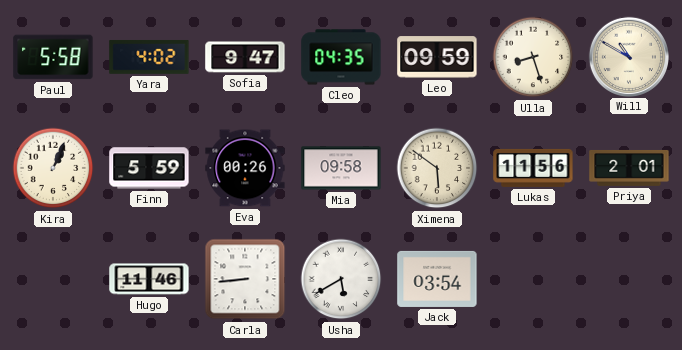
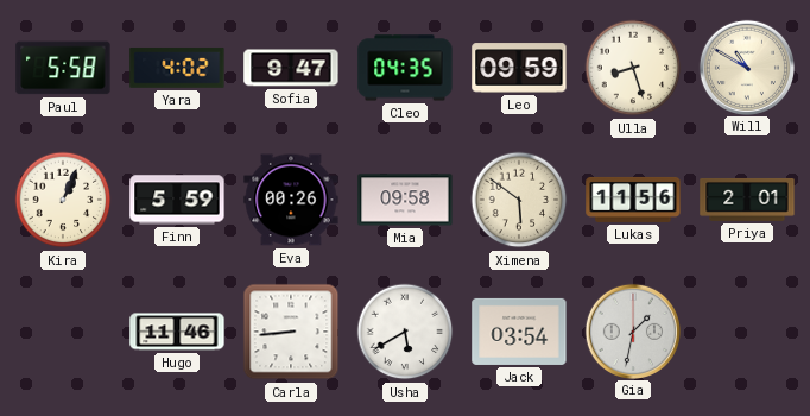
Gia: none -> 1:32
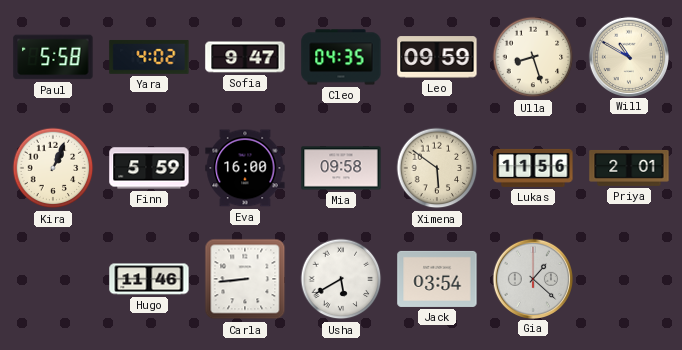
Eva: 00:26 -> 16:00
Gia: 1:32 -> 1:22
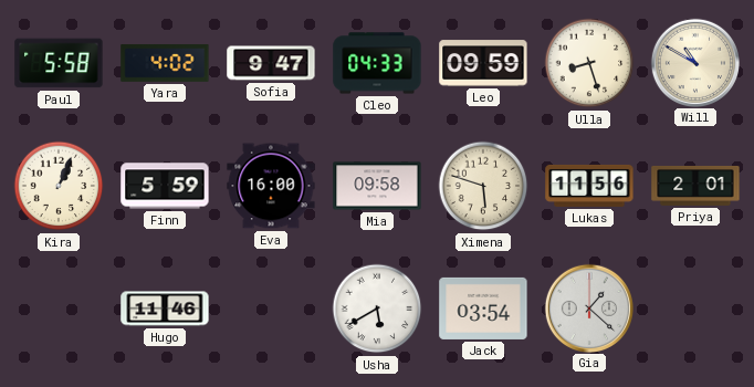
Cleo: 04:35 -> 04:33
Ximena: 5:51 -> 5:48
Carla: 8:44 -> none
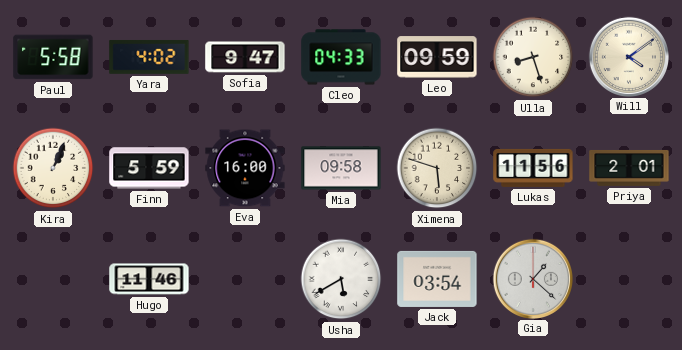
Will: 10:50 -> 4:09
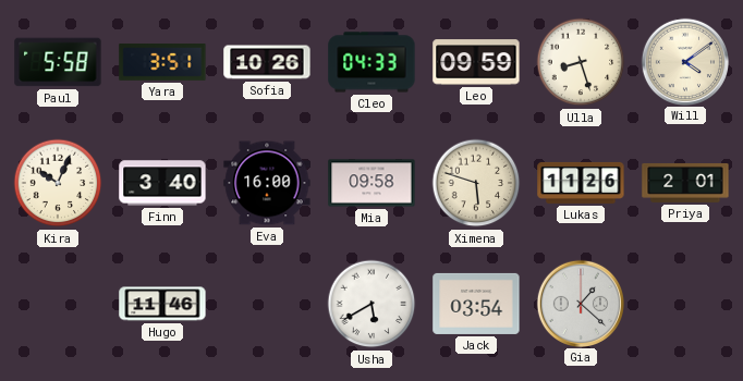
Yara: 4:02 -> 3:51
Sofia: 9:47 -> 10:26
Kira: 1:04 -> 10:04
Finn: 5:59 -> 3:40
Lukas: 11:56 -> 11:26
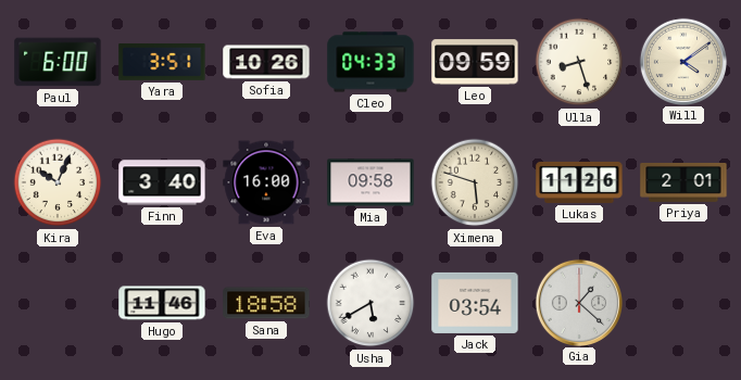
Paul: 5:58 -> 6:00
Sana: none -> 18:58
